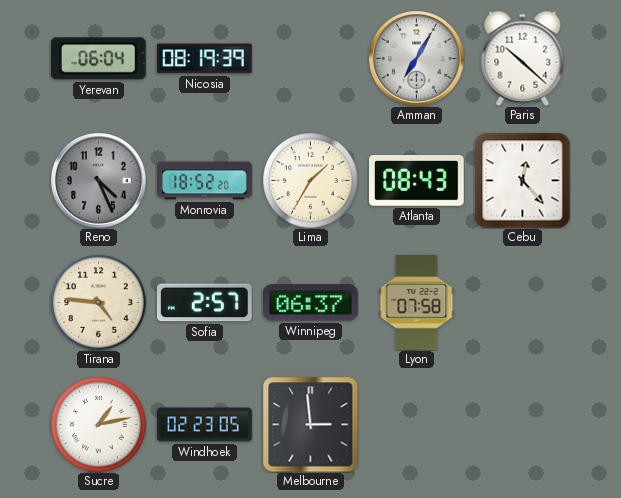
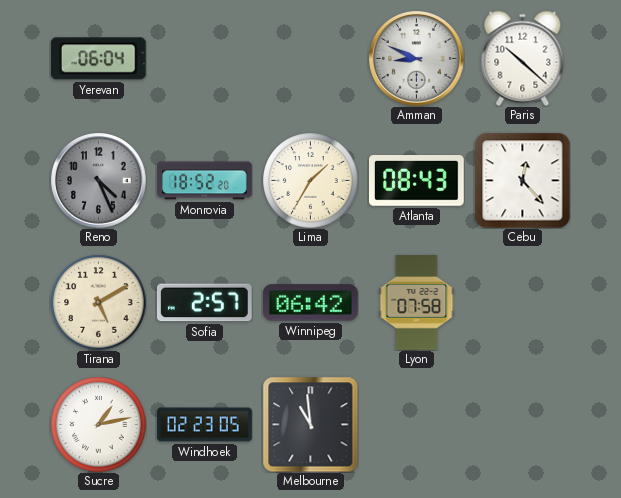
Nicosia: 08:19 -> none
Amman: 7:05 -> 8:49
Tirana: 4:46 -> 5:10
Winnipeg: 06:37 -> 06:42
Melbourne: 2:59 -> 10:59
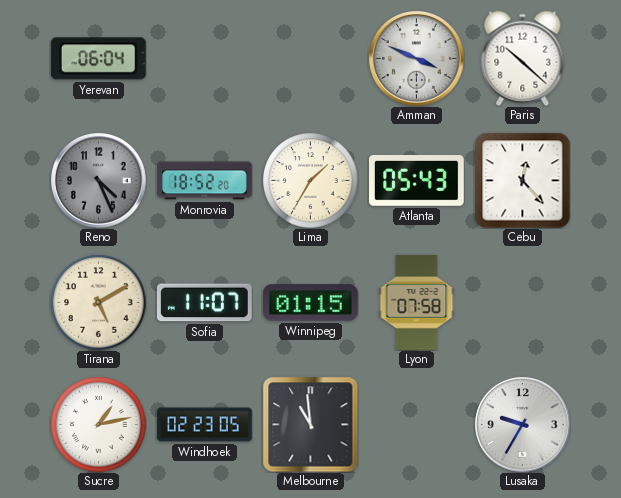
Amman: 8:49 -> 3:49
Atlanta: 08:43 -> 05:43
Sofia: 2:57 -> 11:07
Winnipeg: 06:42 -> 01:15
Lusaka: none -> 9:35
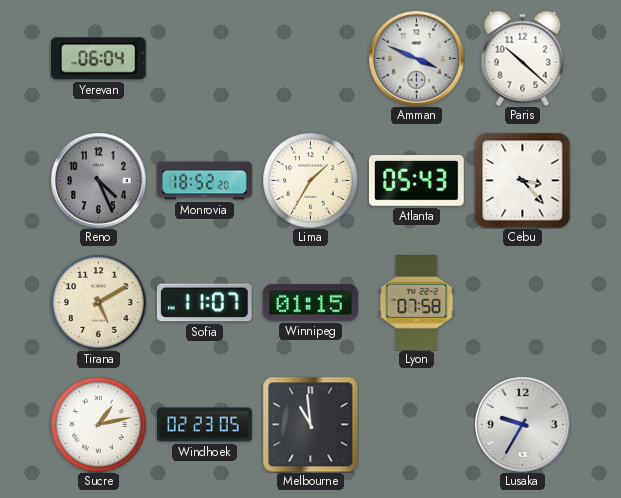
Cebu: 12:23 -> 3:23
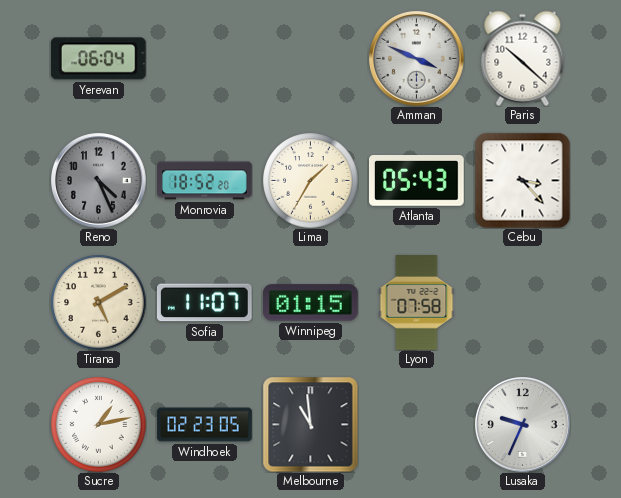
Lusaka: 9:35 -> 9:34
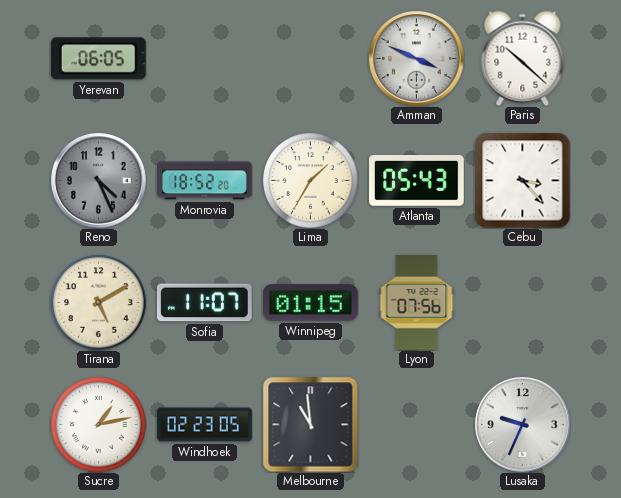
Yerevan: 06:04 -> 06:05
Lyon: 07:58 -> 07:56
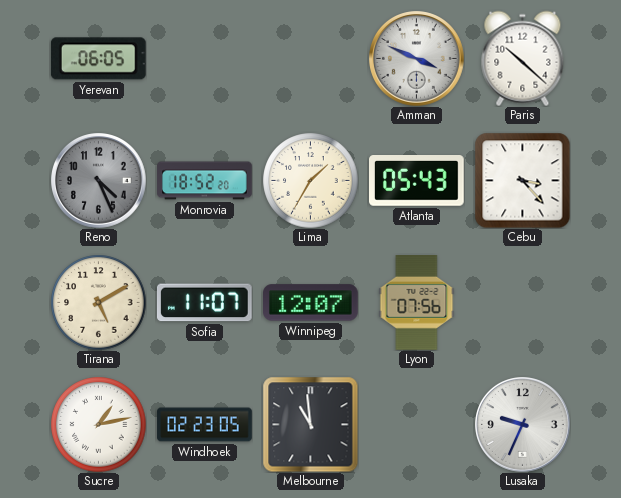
Winnipeg: 01:15 -> 12:07
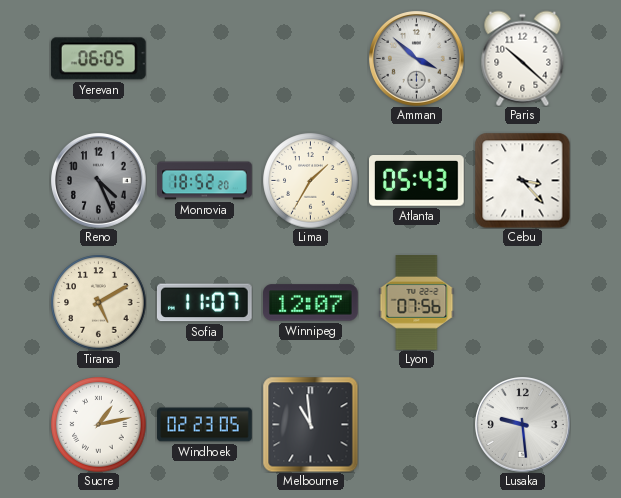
Amman: 3:49 -> 3:52
Lusaka: 9:34 -> 9:29
